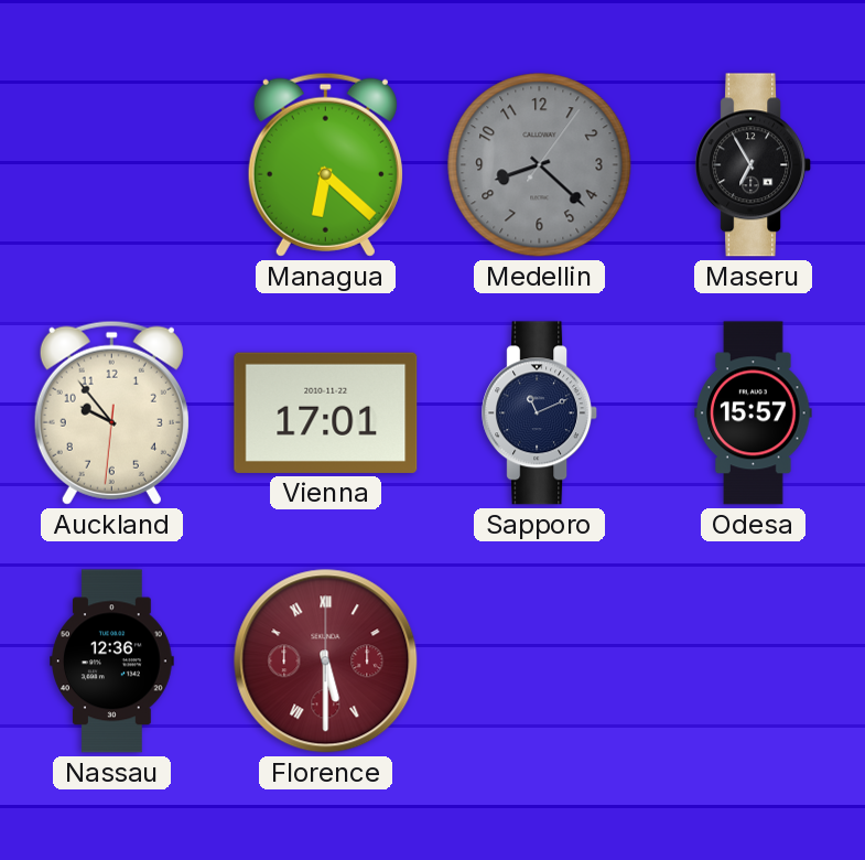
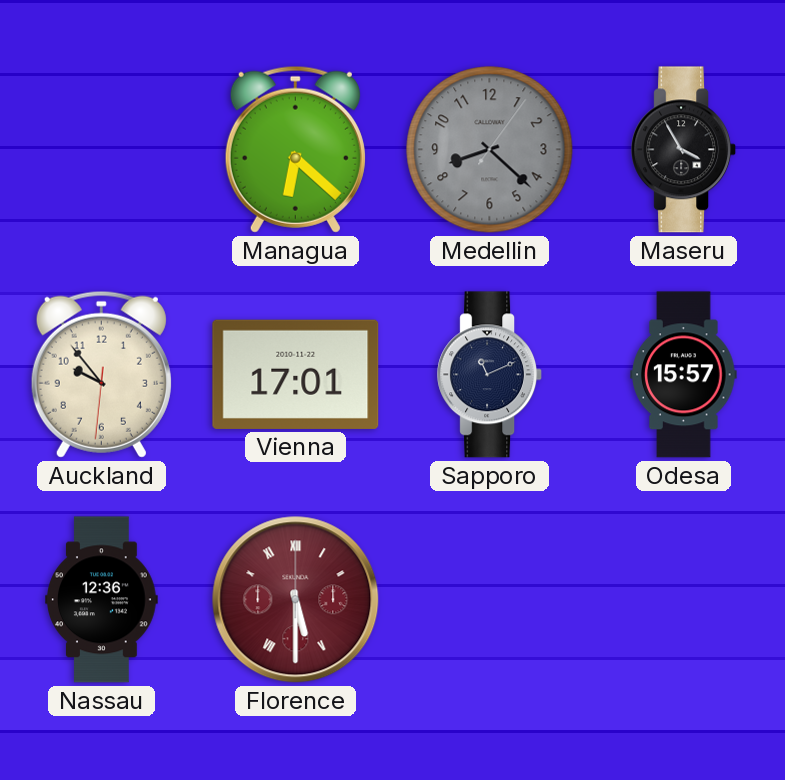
Maseru: 6:55 -> 3:55
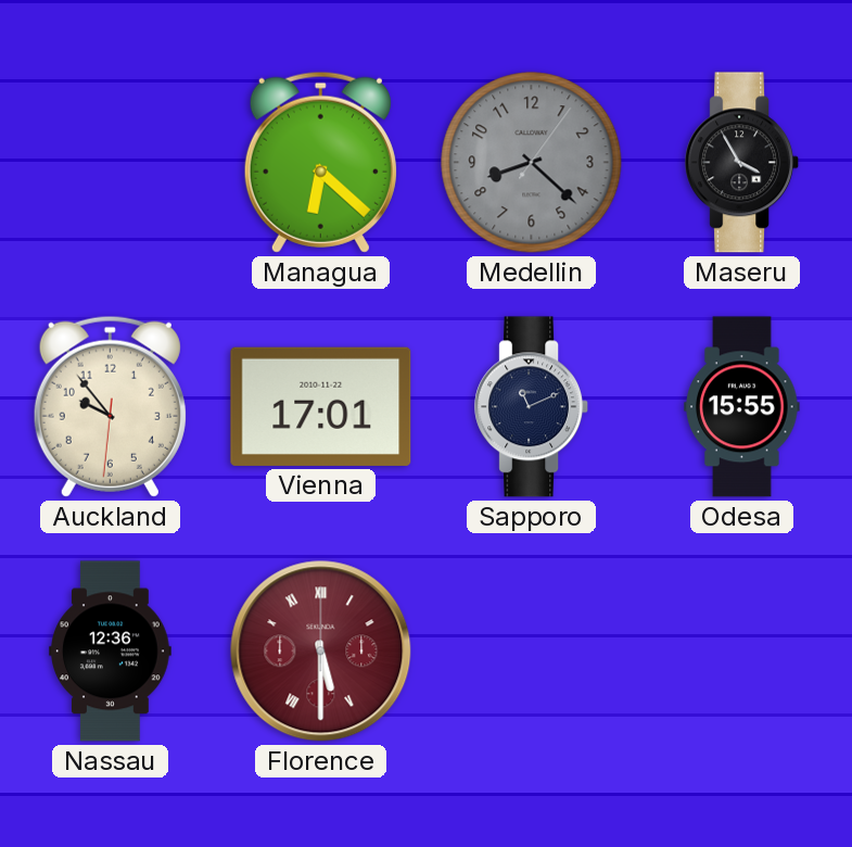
Odesa: 15:57 -> 15:55
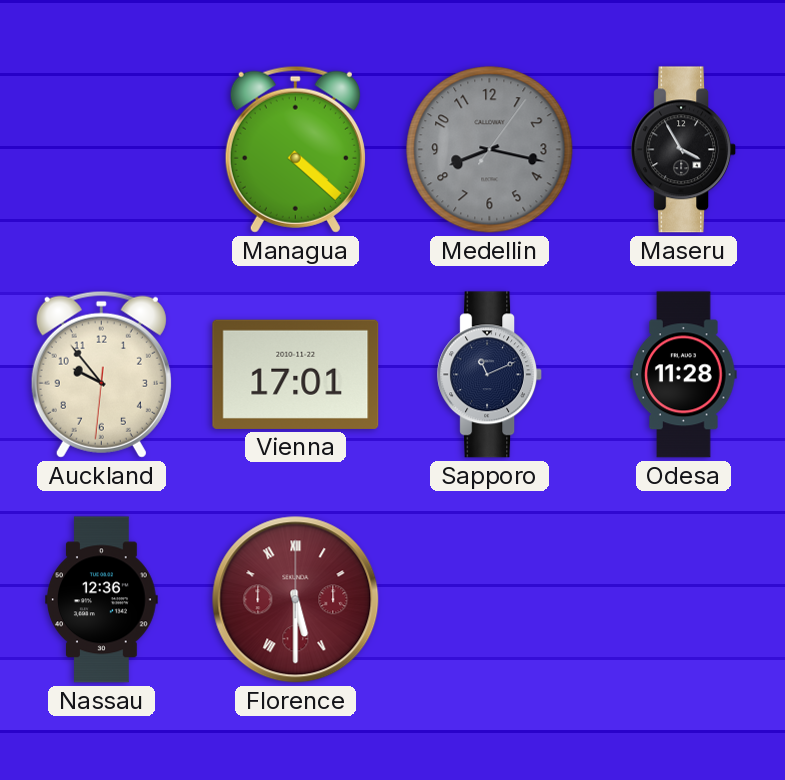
Managua: 6:22 -> 4:22
Medellin: 8:22 -> 8:17
Odesa: 15:55 -> 11:28
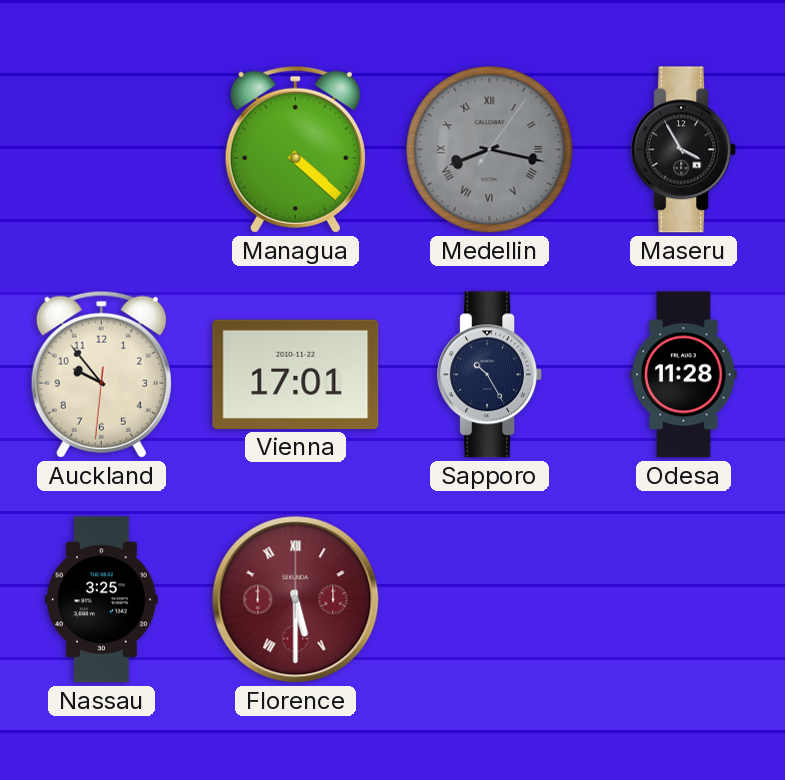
Medellin numerals: Arabic -> Roman
Sapporo: 11:11 -> 10:25
Nassau: 12:36 -> 3:25
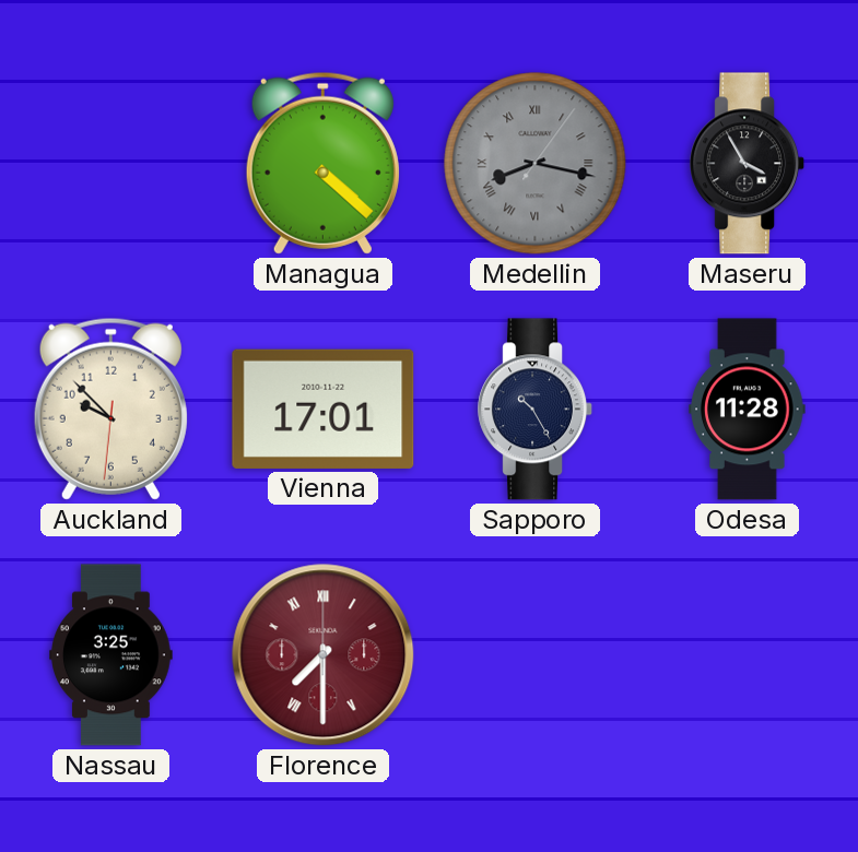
Auckland: 9:53 -> 9:52
Florence: 5:30 -> 7:30
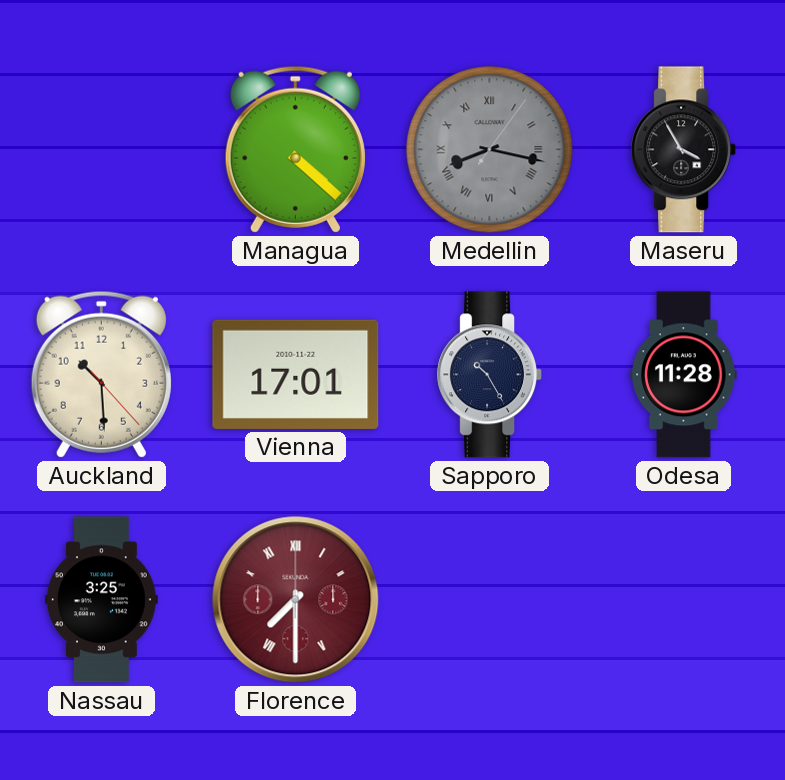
Auckland: 9:52 -> 10:29
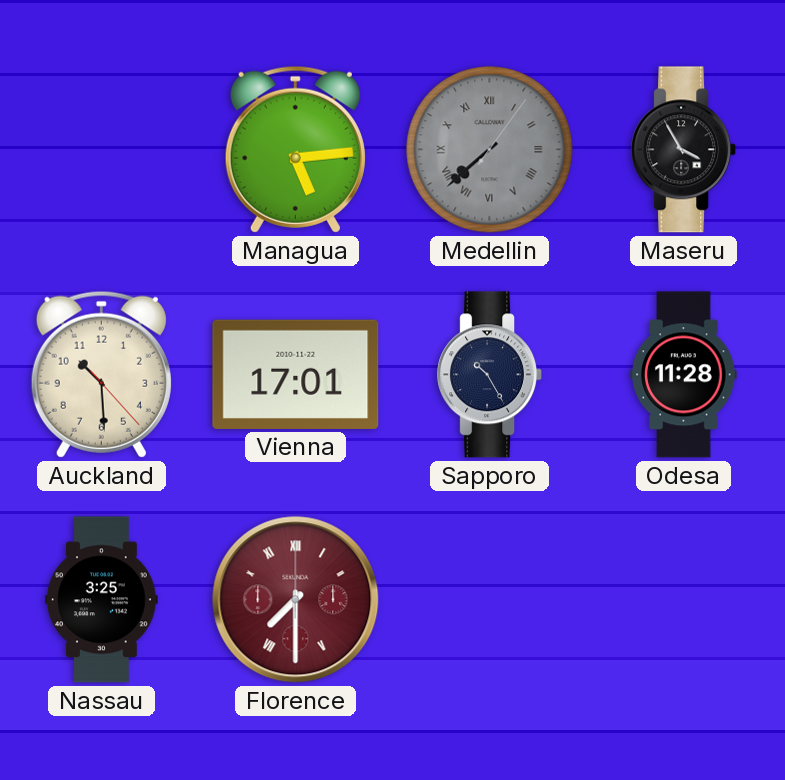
Managua: 4:22 -> 5:14
Medellin: 8:17 -> 7:38
